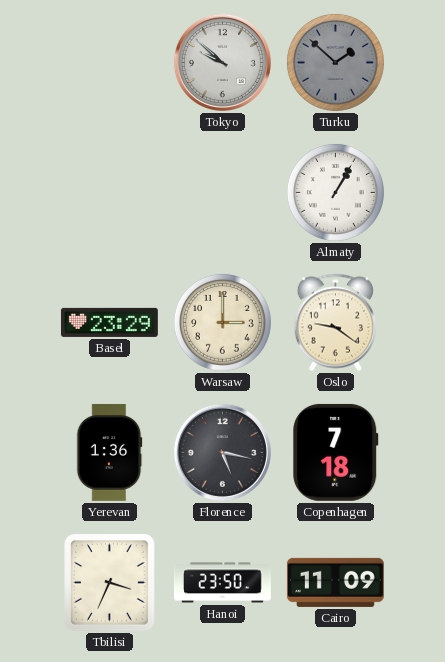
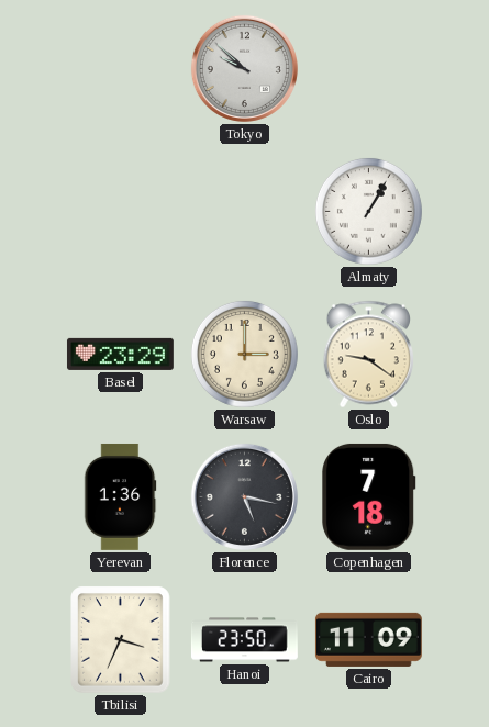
Turku: 1:52 -> none
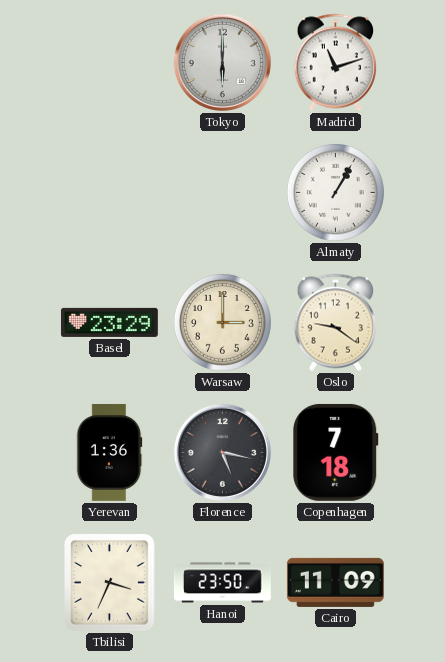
Tokyo: 9:52 -> 6:00
Madrid: none -> 11:12
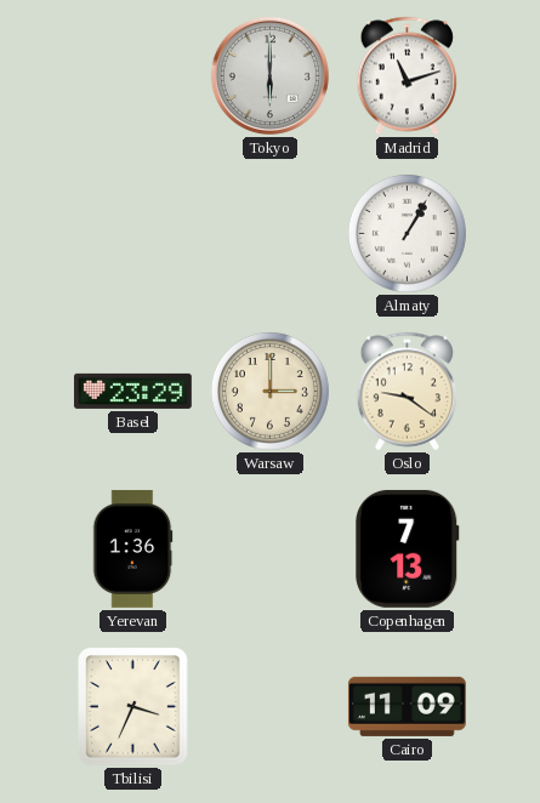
Florence: 5:17 -> none
Copenhagen: 7:18 -> 7:13
Hanoi: 23:50 -> none
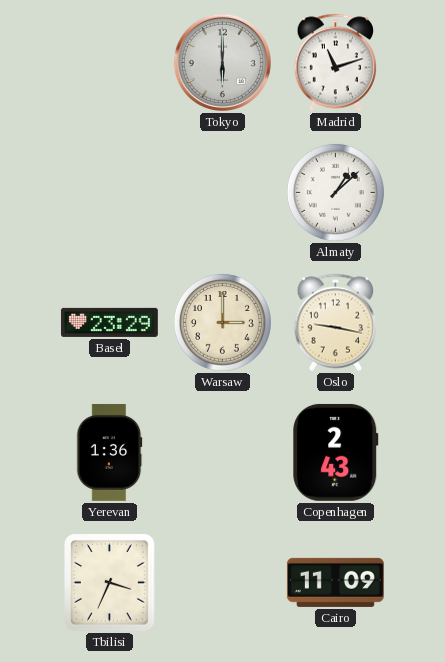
Almaty: 1:05 -> 1:08
Oslo: 9:21 -> 9:17
Copenhagen: 7:13 -> 2:43
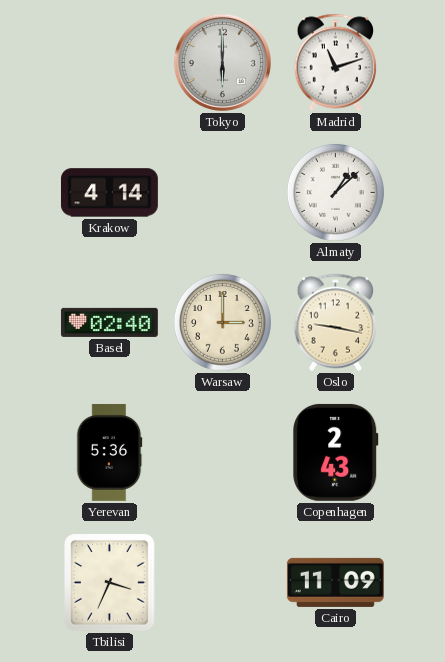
Krakow: none -> 4:14
Basel: 23:29 -> 02:40
Yerevan: 1:36 -> 5:36
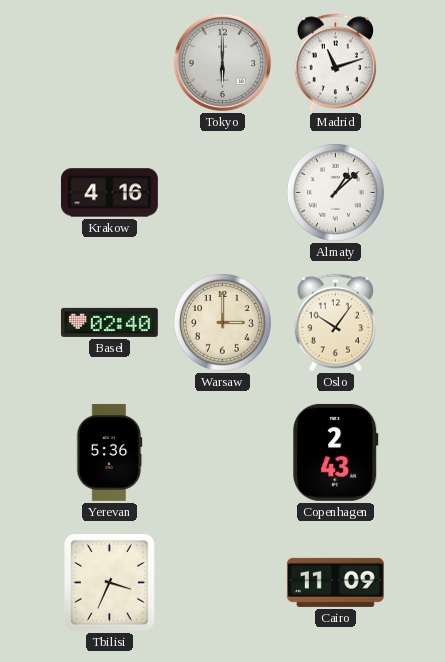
Krakow: 4:14 -> 4:16
Oslo: 9:17 -> 10:06
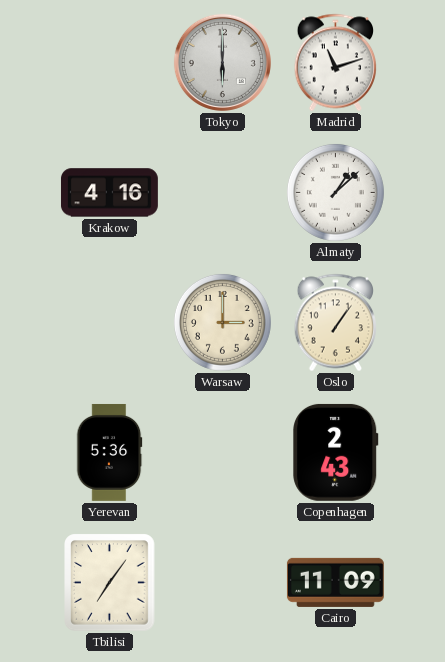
Basel: 02:40 -> none
Oslo: 10:06 -> 1:06
Tbilisi: 3:34 -> 7:06
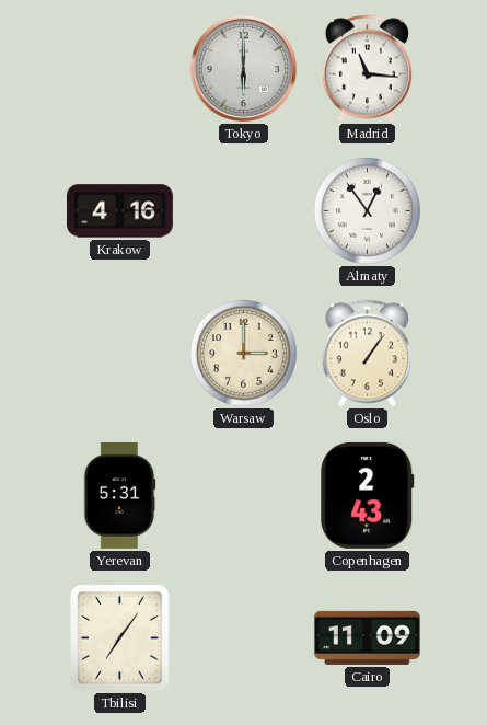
Madrid: 11:12 -> 11:16
Almaty: 1:08 -> 12:54
Yerevan: 5:36 -> 5:31
